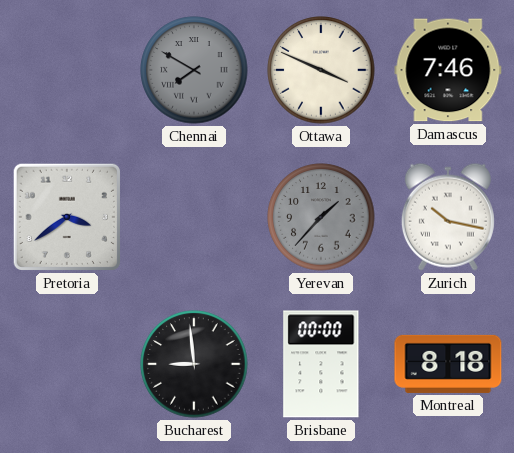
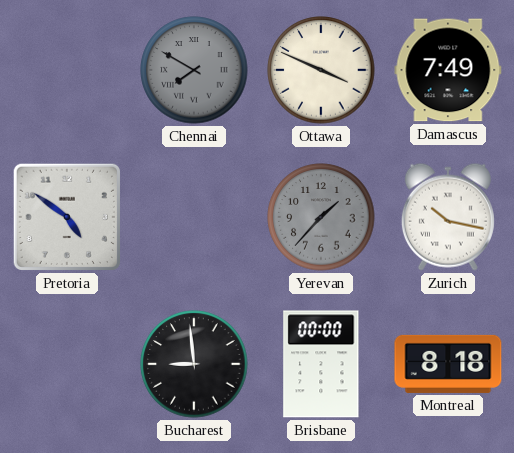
Damascus: 7:46 -> 7:49
Pretoria: 3:39 -> 4:51
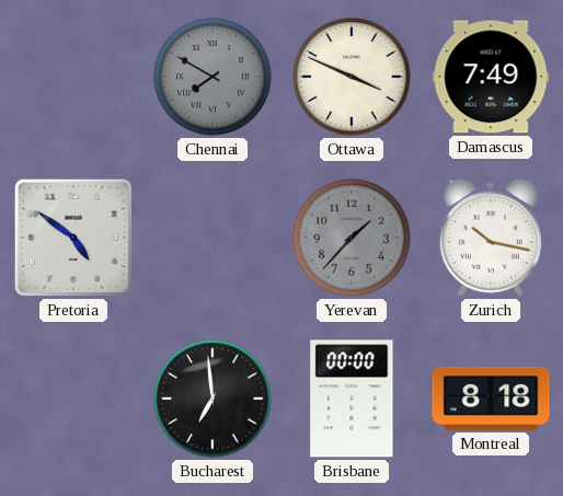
Bucharest: 8:59 -> 6:59
